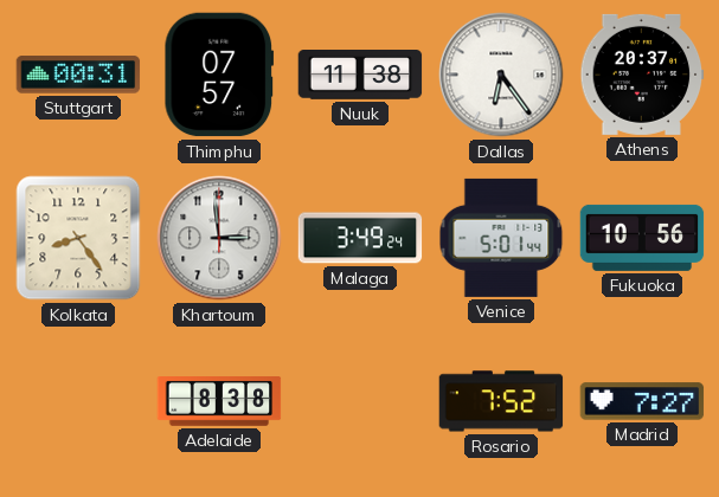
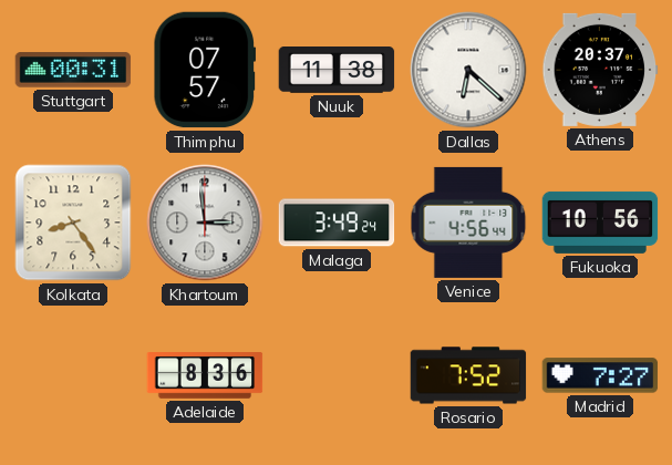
Dallas: 6:24 -> 6:22
Venice: 5:01 -> 4:56
Adelaide: 8:38 -> 8:36
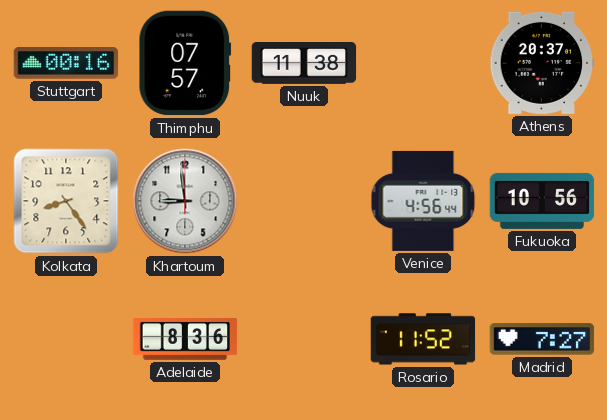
Stuttgart: 00:31 -> 00:16
Dallas: 6:22 -> none
Khartoum: 2:59 -> 8:59
Malaga: 3:49 -> none
Rosario: 7:52 -> 11:52
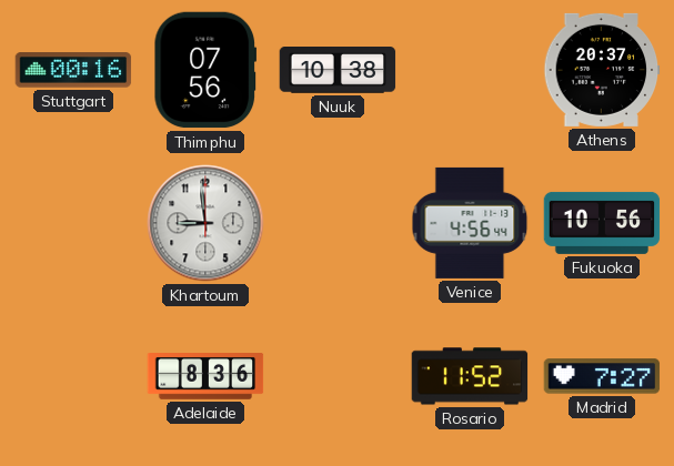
Thimphu: 07:57 -> 07:56
Nuuk: 11:38 -> 10:38
Kolkata: 8:24 -> none
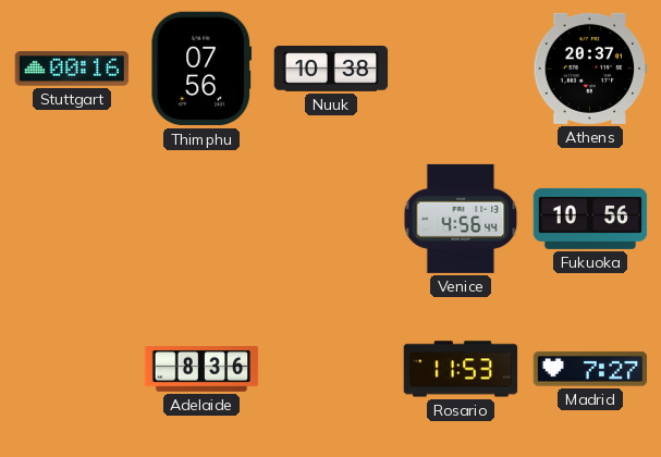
Khartoum: 8:59 -> none
Rosario: 11:52 -> 11:53
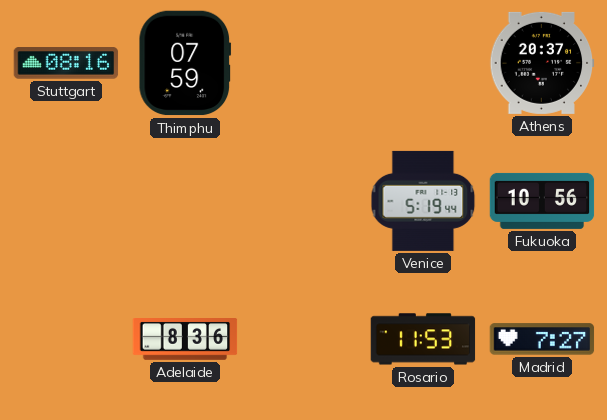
Stuttgart: 00:16 -> 08:16
Thimphu: 07:56 -> 07:59
Nuuk: 10:38 -> none
Venice: 4:56 -> 5:19
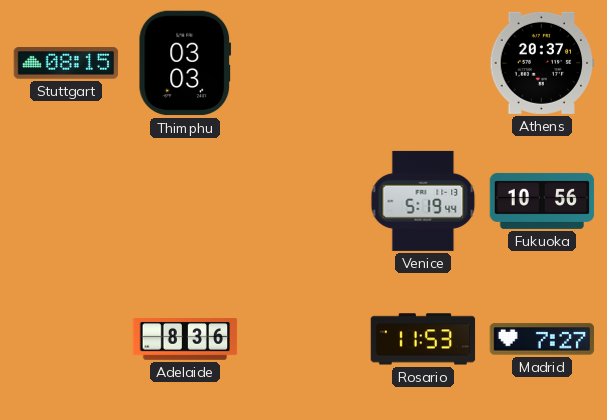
Stuttgart: 08:16 -> 08:15
Thimphu: 07:59 -> 03:03
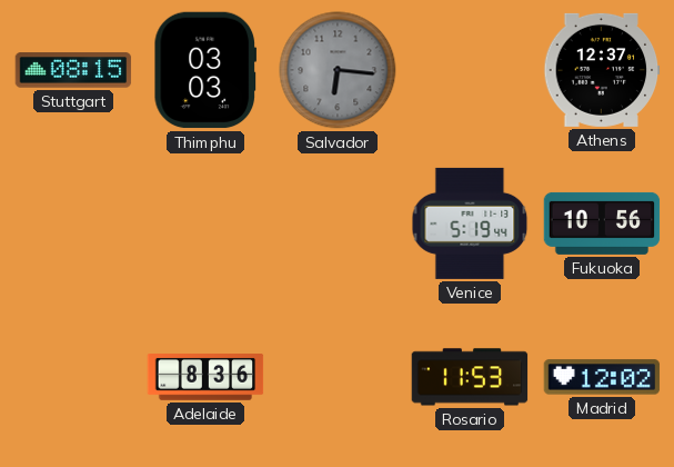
Salvador: none -> 6:16
Athens: 20:37 -> 12:37
Madrid: 7:27 -> 12:02
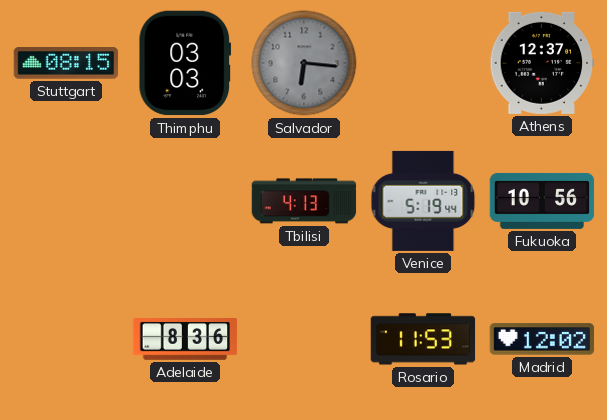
Tbilisi: none -> 4:13
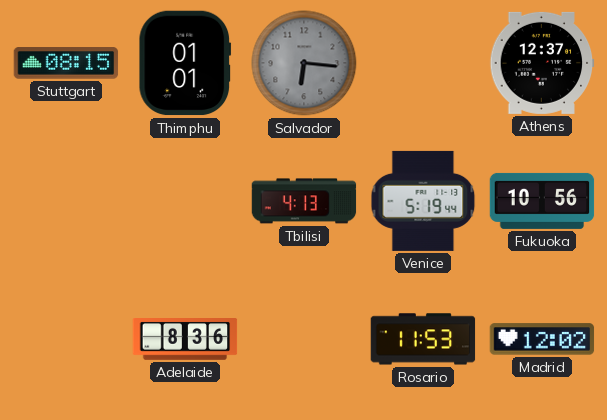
Thimphu: 03:03 -> 01:01
